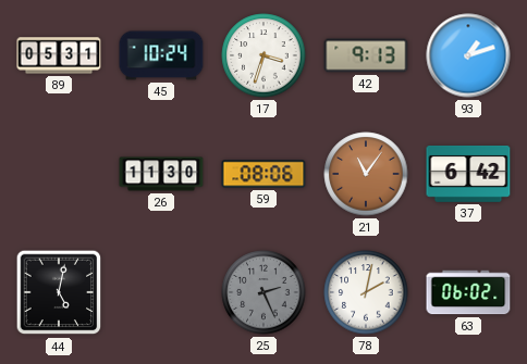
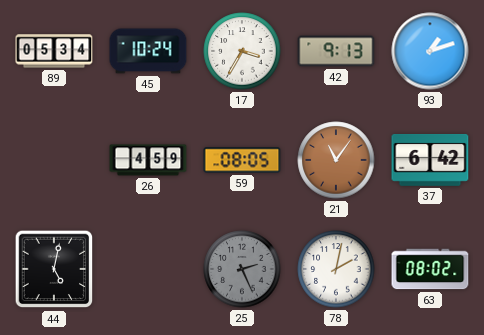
89: 05:31 -> 05:34
17: 3:33 -> 3:35
26: 11:30 -> 4:59
59: 08:06 -> 08:05
63: 06:02 -> 08:02
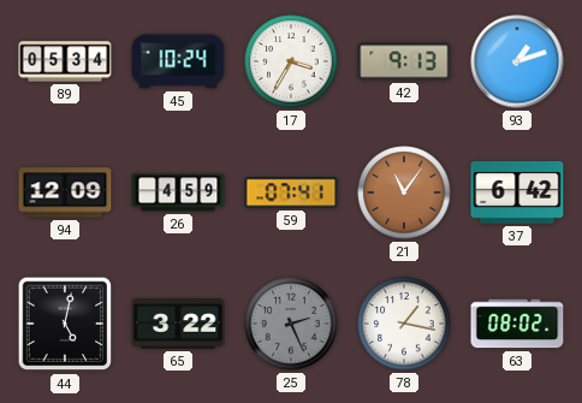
94: none -> 12:09
59: 08:05 -> 07:41
65: none -> 3:22
78: 2:02 -> 1:17
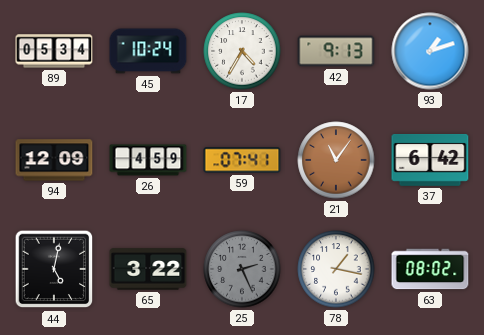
17: 3:35 -> 4:35
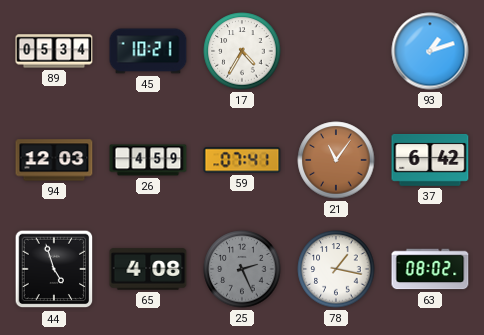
45: 10:24 -> 10:21
42: 9:13 -> none
94: 12:09 -> 12:03
44: 5:02 -> 4:57
65: 3:22 -> 4:08
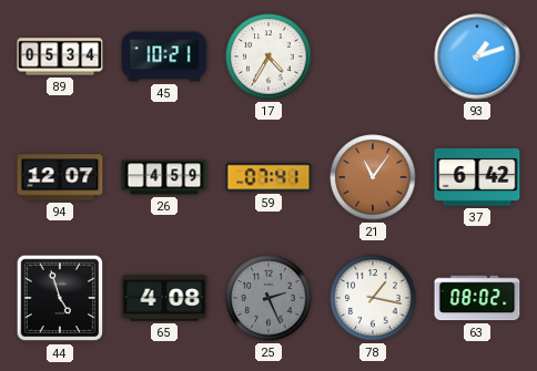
94: 12:03 -> 12:07
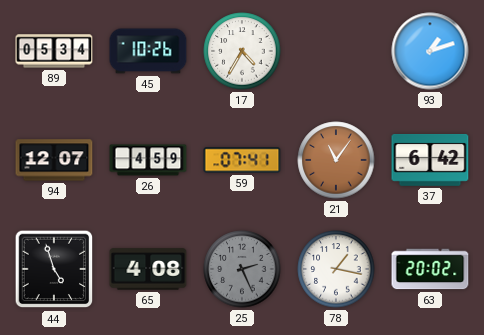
45: 10:21 -> 10:26
63: 08:02 -> 20:02
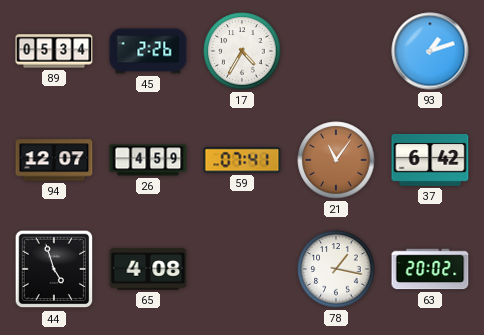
45: 10:26 -> 2:26
25: 2:26 -> none
